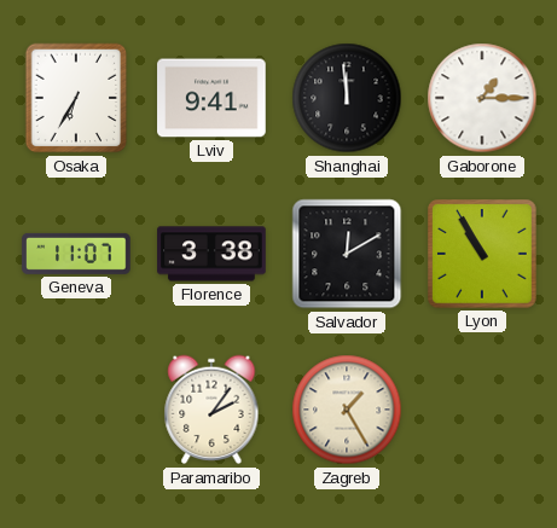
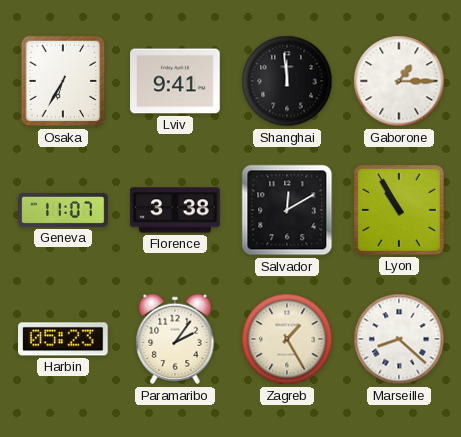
Harbin: none -> 05:23
Marseille: none -> 8:22
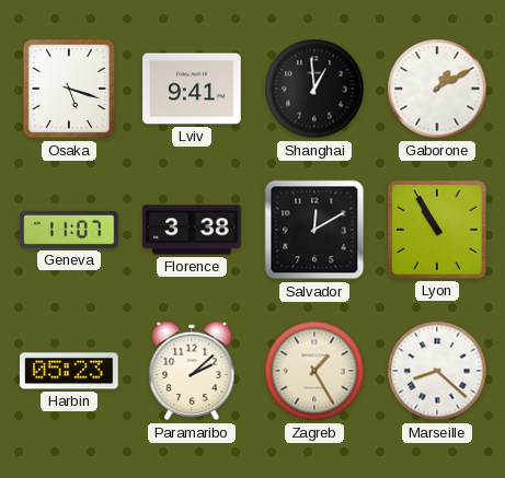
Osaka: 6:35 -> 5:18
Shanghai: 11:59 -> 12:59
Gaborone: 1:15 -> 1:10
Paramaribo: 2:06 -> 2:08
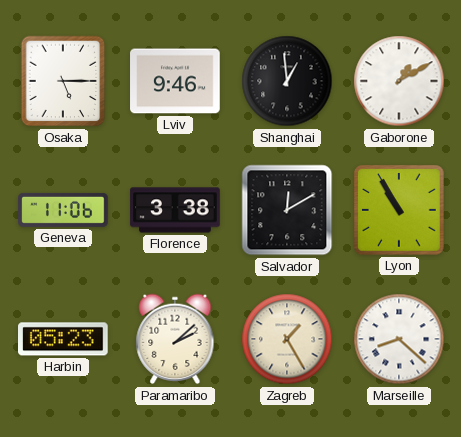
Osaka: 5:18 -> 5:15
Lviv: 9:41 -> 9:46
Geneva: 11:07 -> 11:06
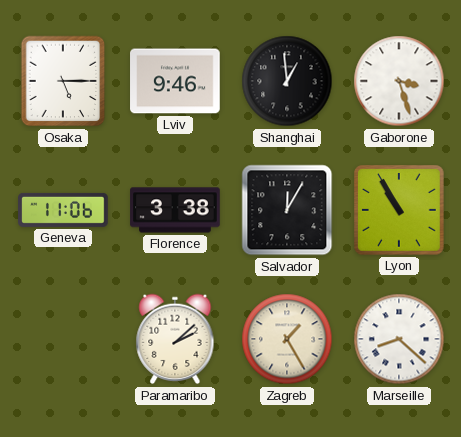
Gaborone: 1:10 -> 3:27
Salvador: 12:10 -> 12:05
Harbin: 05:23 -> none
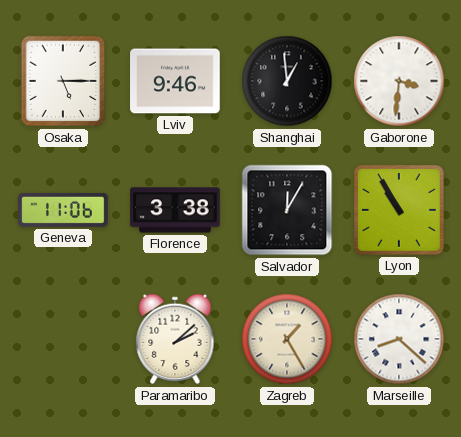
Gaborone: 3:27 -> 3:31
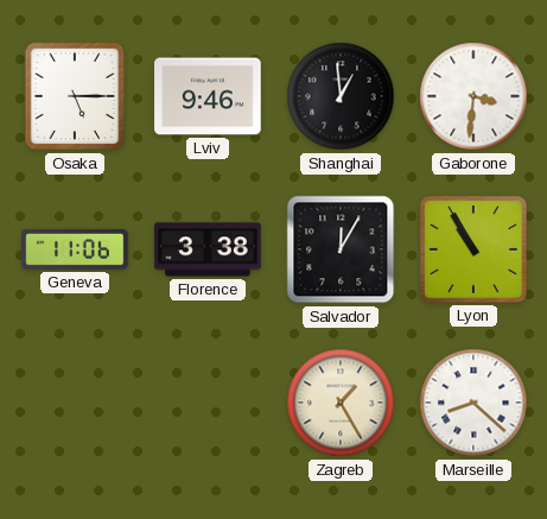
Paramaribo: 2:08 -> none
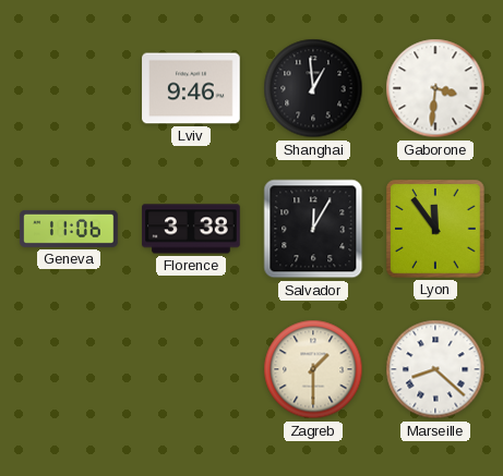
Osaka: 5:15 -> none
Lyon: 10:55 -> 11:54
Zagreb: 1:25 -> 1:30
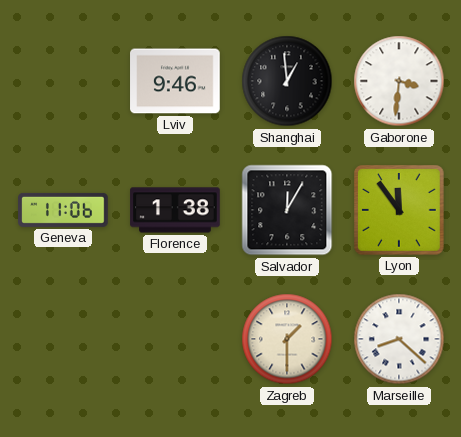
Florence: 3:38 -> 1:38
